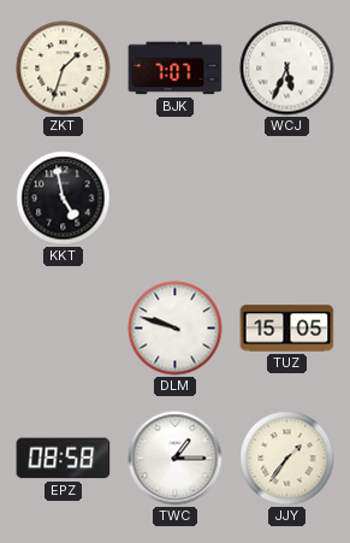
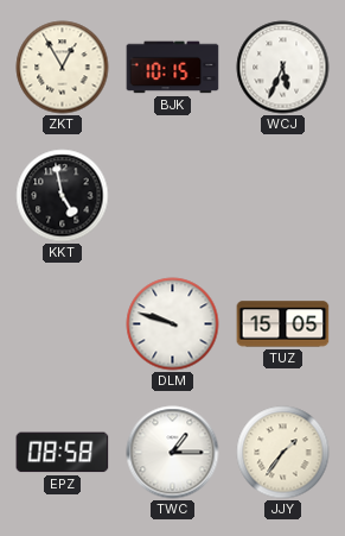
ZKT: 1:33 -> 12:55
BJK: 7:07 -> 10:15
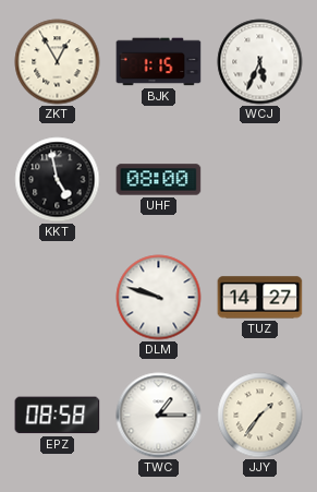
BJK: 10:15 -> 1:15
UHF: none -> 08:00
TUZ: 15:05 -> 14:27
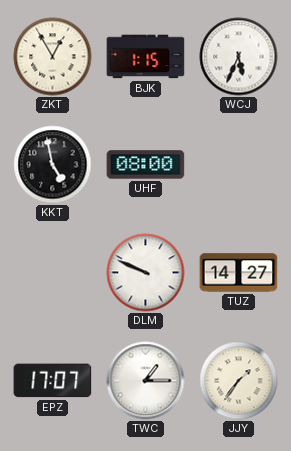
DLM: 9:48 -> 9:49
EPZ: 08:58 -> 17:07
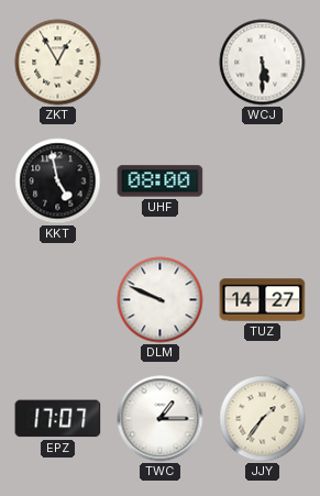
BJK: 1:15 -> none
WCJ: 5:34 -> 5:30
